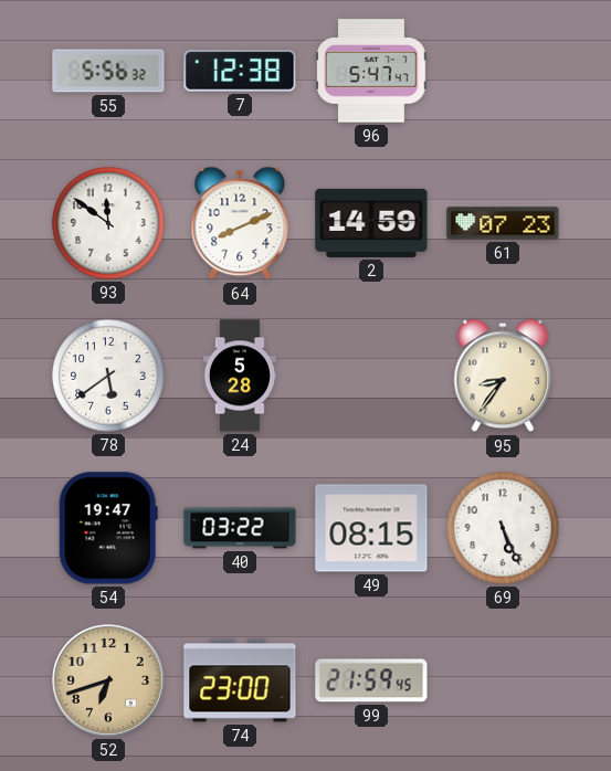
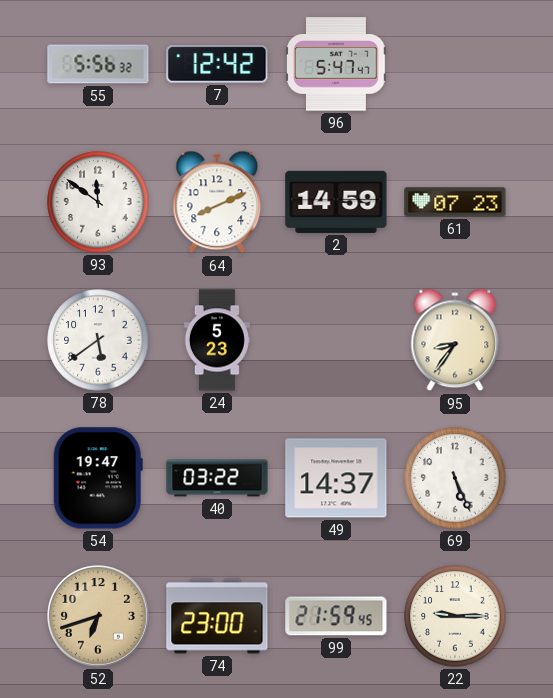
7: 12:38 -> 12:42
24: 5:28 -> 5:23
49: 08:15 -> 14:37
22: none -> 9:15
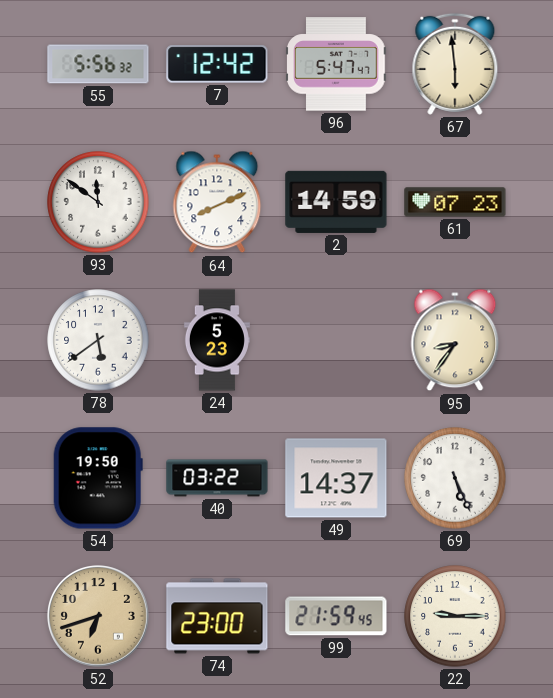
67: none -> 5:59
54: 19:47 -> 19:50
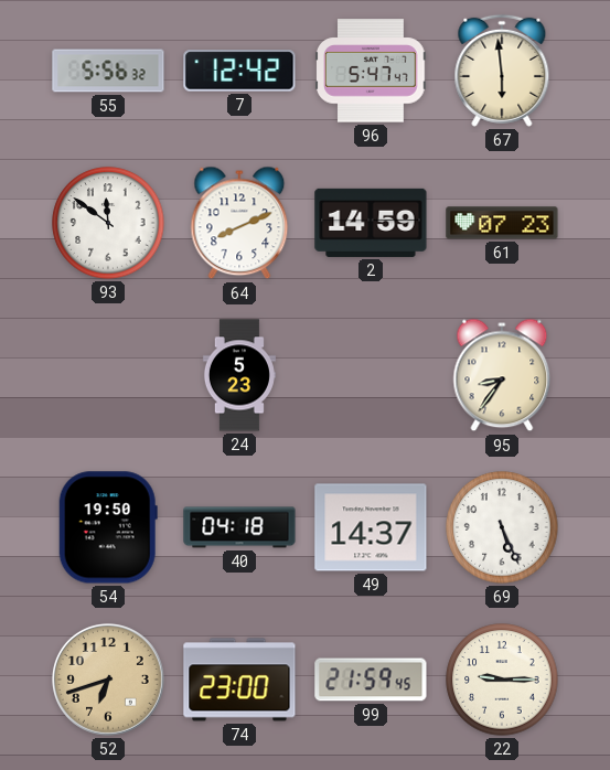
78: 5:39 -> none
40: 03:22 -> 04:18
